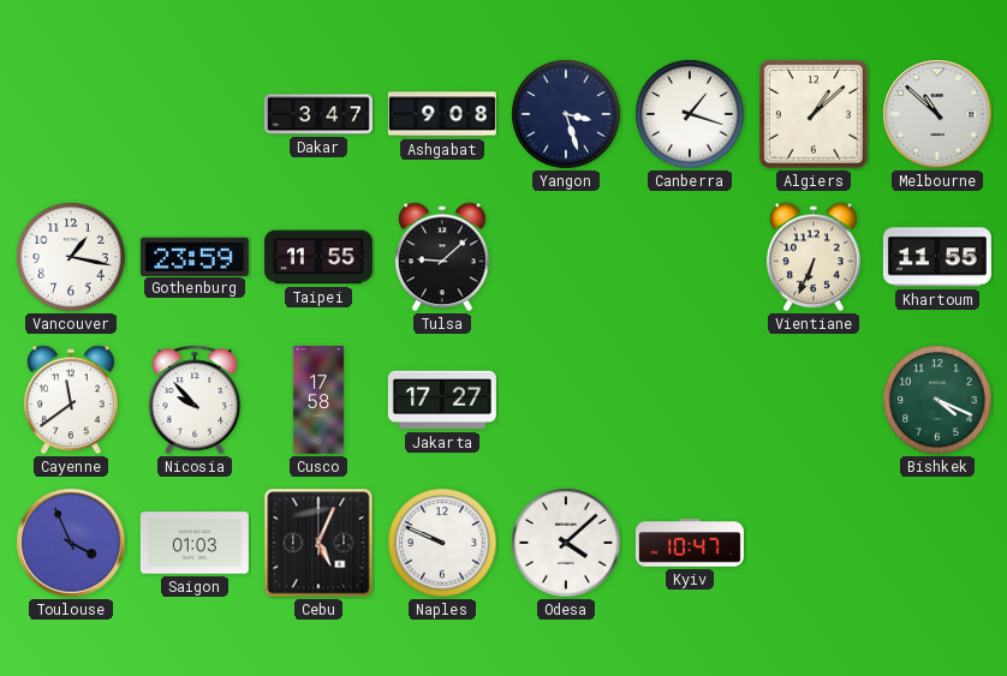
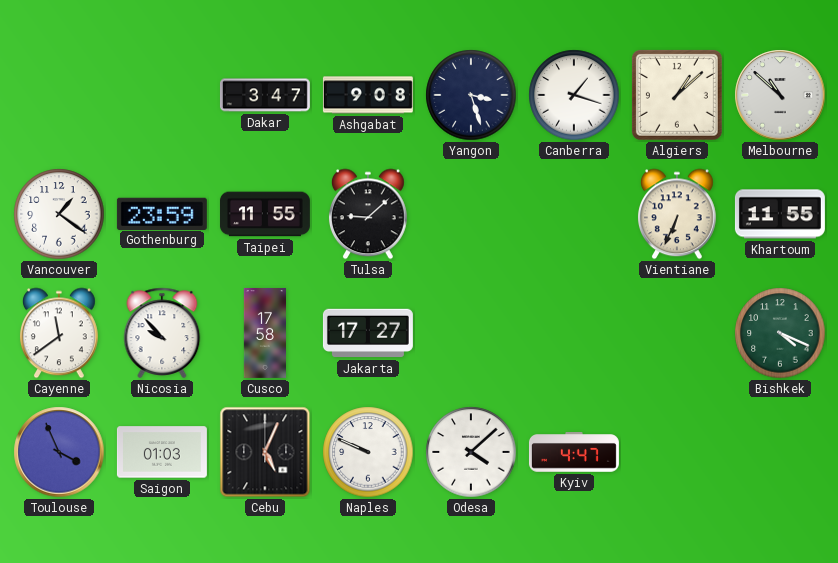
Vancouver: 1:17 -> 1:21
Kyiv: 10:47 -> 4:47
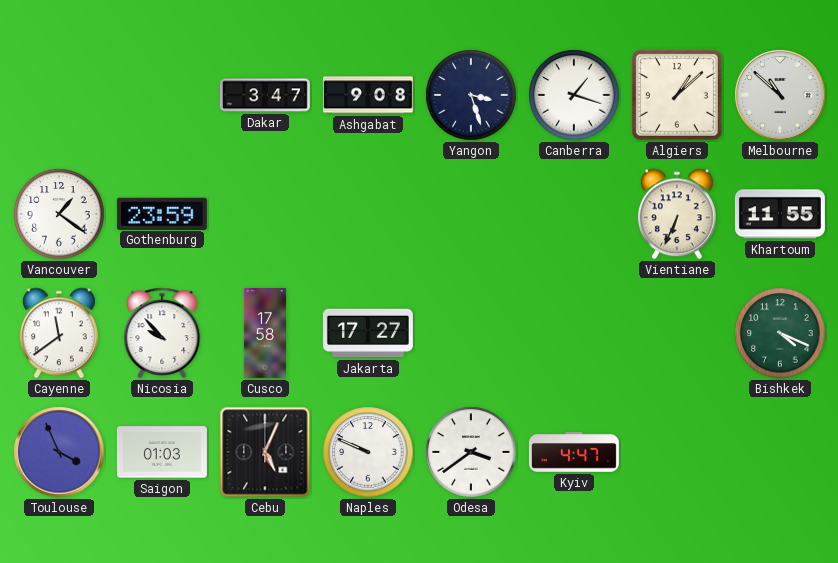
Taipei: 11:55 -> none
Tulsa: 9:08 -> none
Odesa: 4:08 -> 3:39
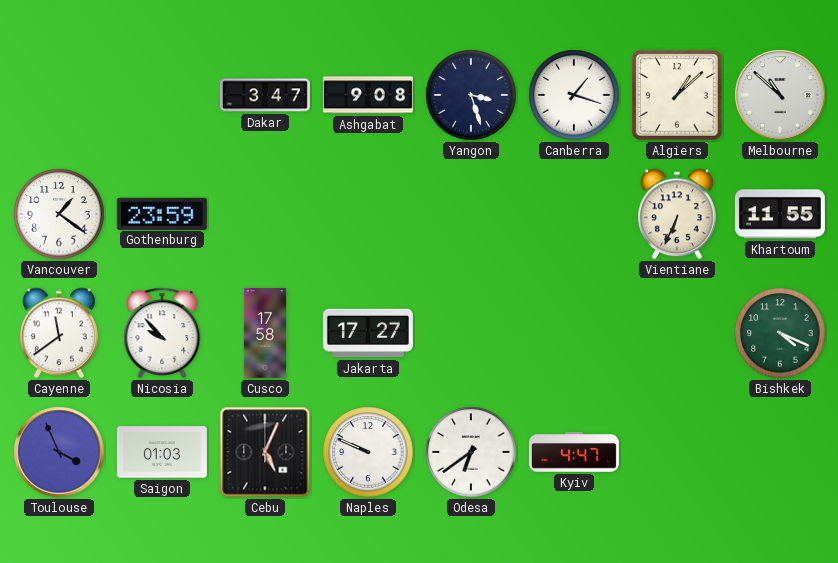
Odesa: 3:39 -> 6:39
